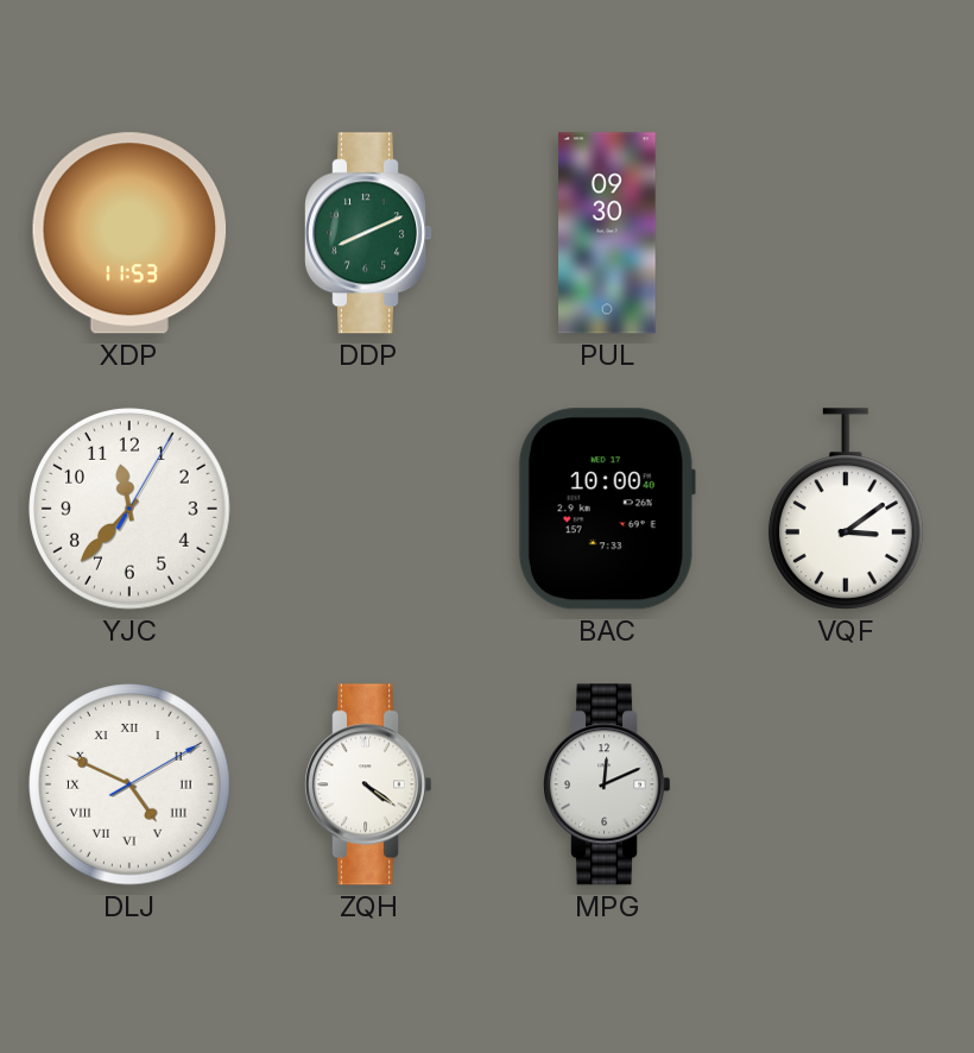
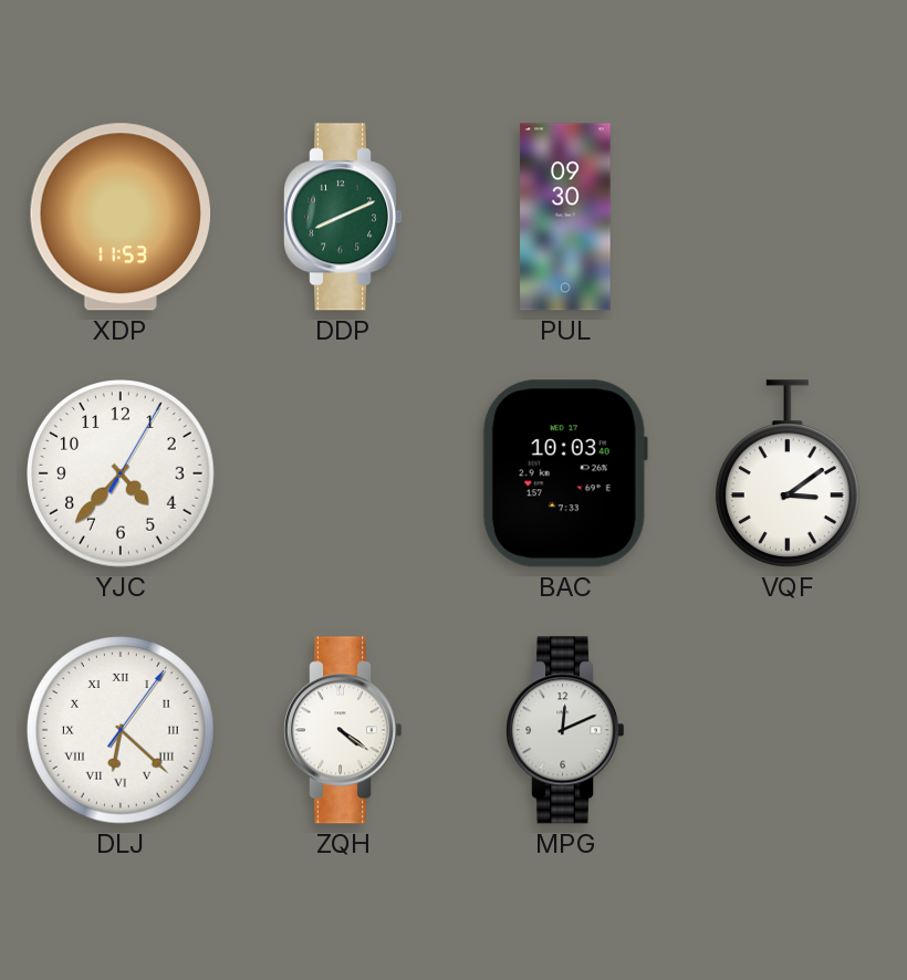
YJC: 11:37 -> 4:37
BAC: 10:00 -> 10:03
DLJ: 4:49 -> 6:22
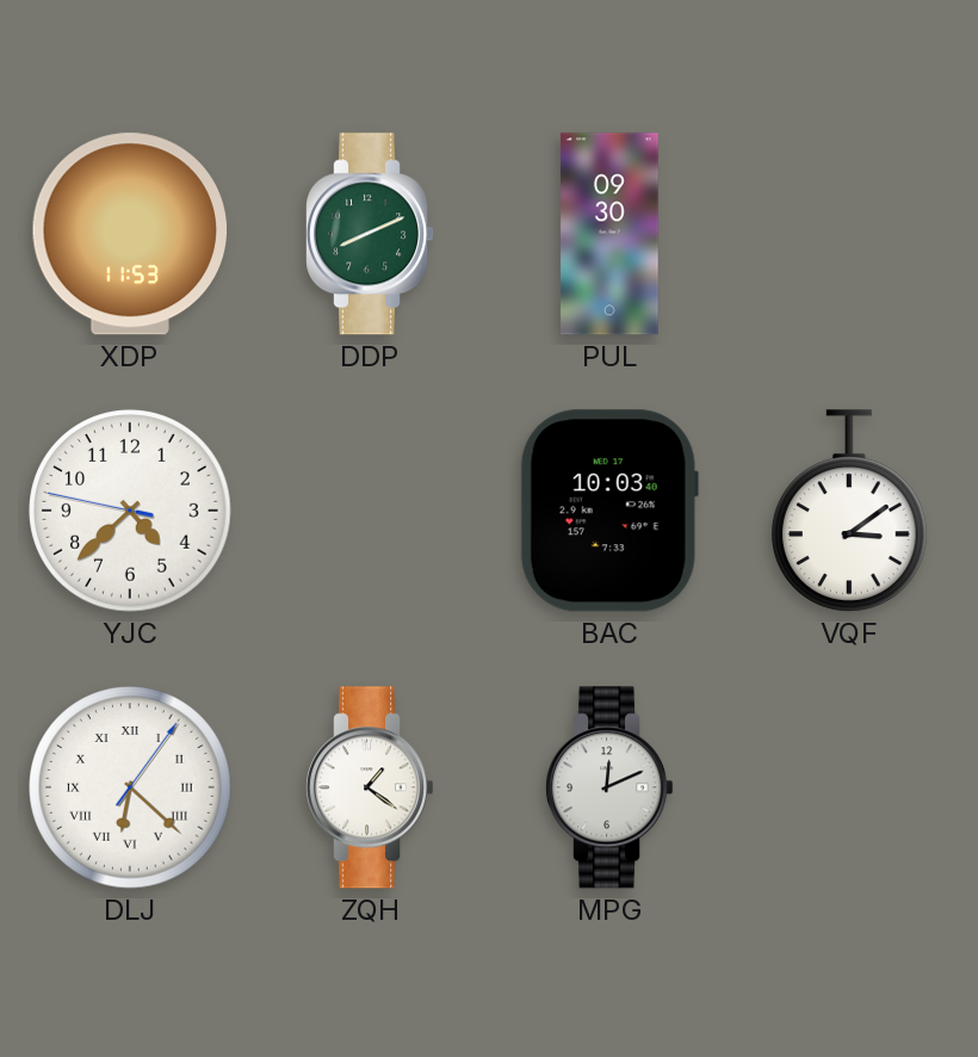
YJC: 4:37:05 -> 4:37:47
ZQH: 4:21 -> 1:21
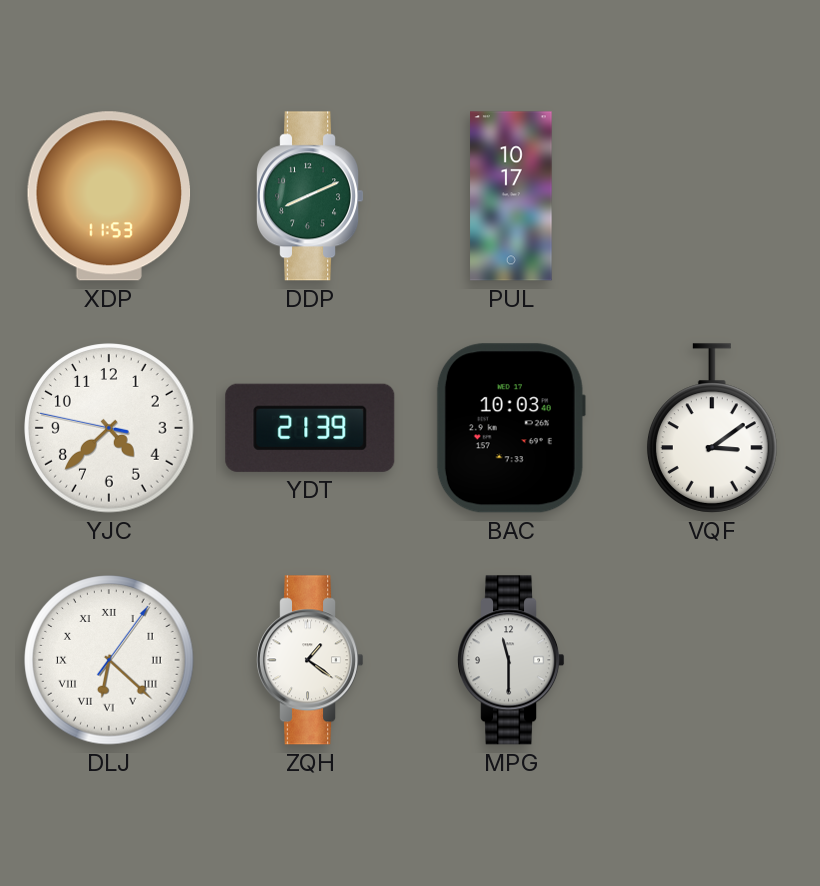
PUL: 09:30 -> 10:17
YDT: none -> 21:39
MPG: 12:11 -> 11:30
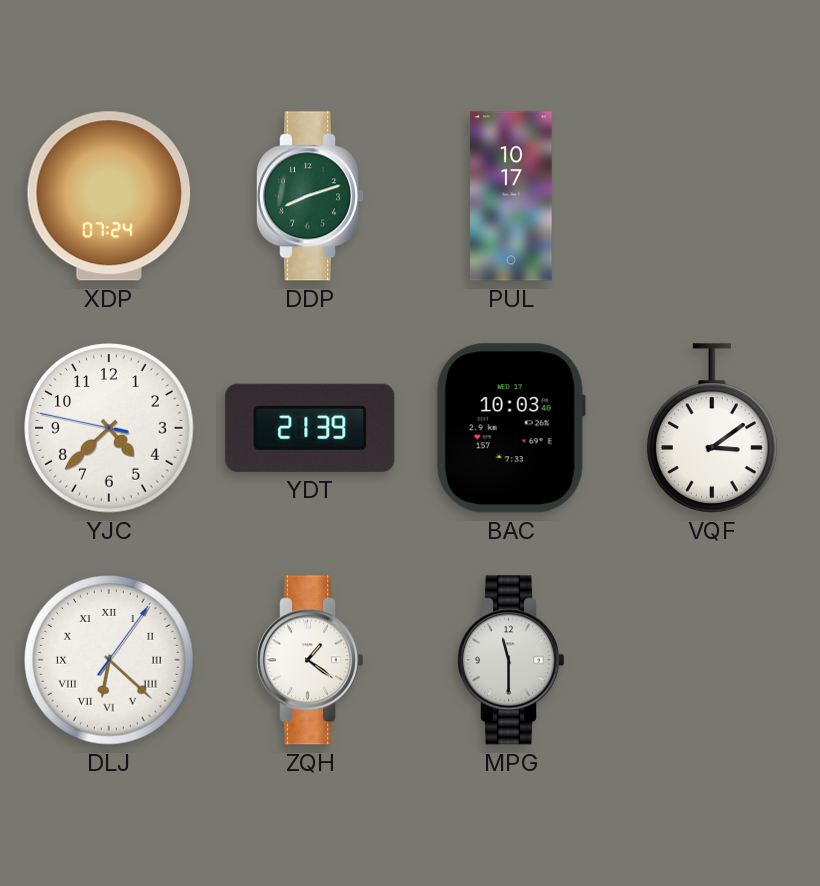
XDP: 11:53 -> 07:24
DDP: 8:11 -> 8:12
